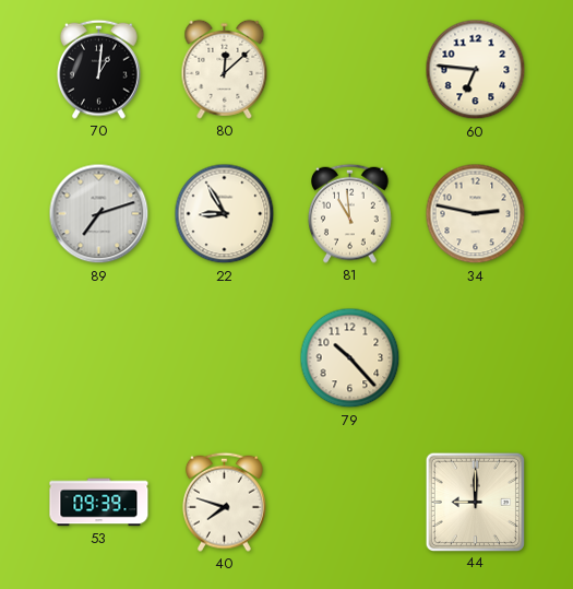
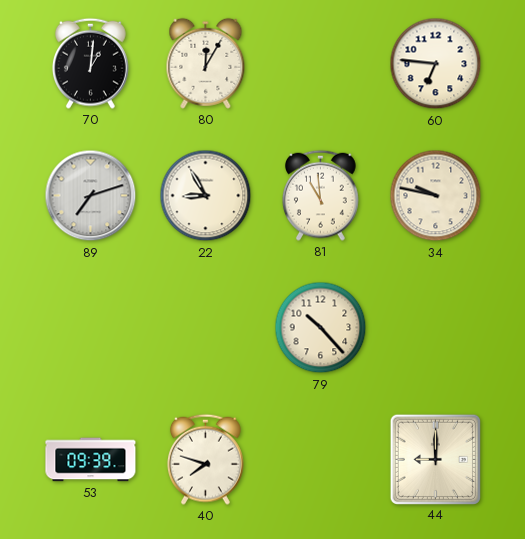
80: 12:08 -> 12:05
34: 2:47 -> 9:47
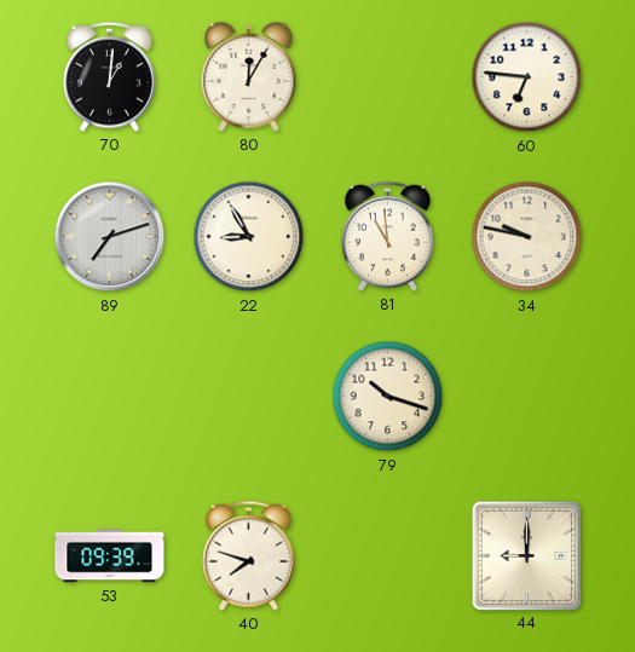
79: 10:23 -> 10:18
